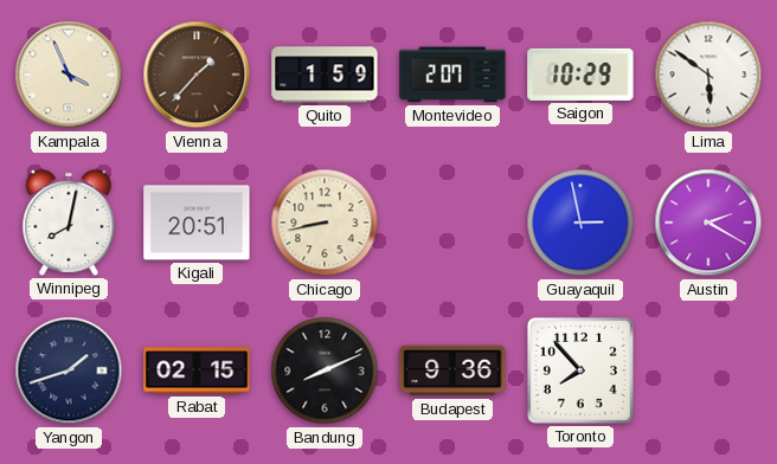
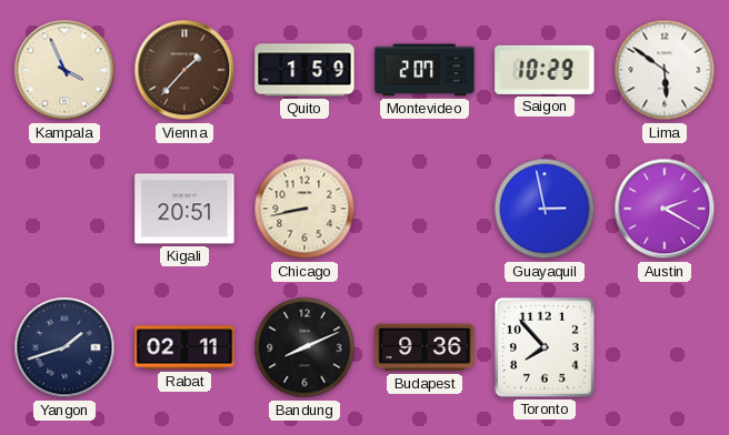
Winnipeg: 8:02 -> none
Rabat: 02:15 -> 02:11
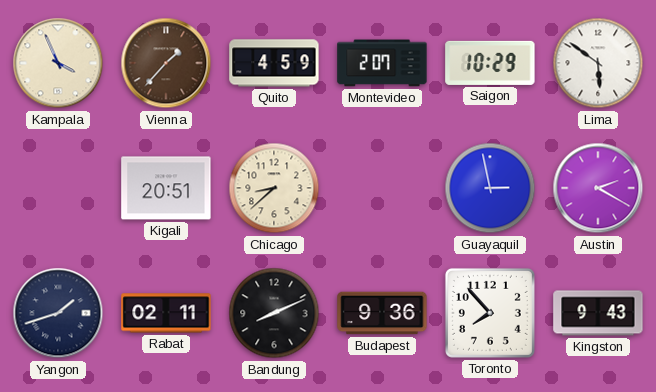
Quito: 1:59 -> 4:59
Chicago: 8:43 -> 8:38
Kingston: none -> 9:43
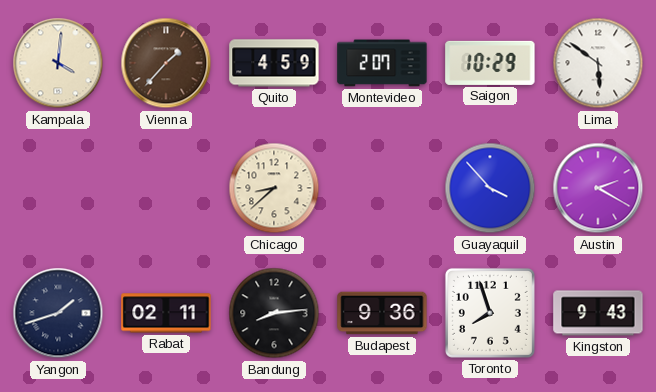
Kampala: 3:56 -> 4:01
Kigali: 20:51 -> none
Guayaquil: 2:58 -> 3:53
Bandung: 8:11 -> 8:14
Toronto: 7:53 -> 7:57
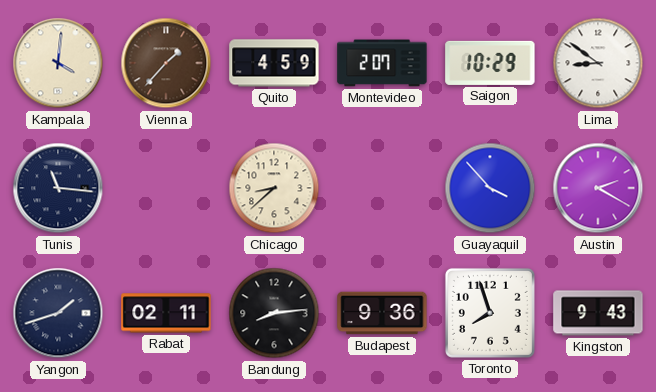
Lima: 5:51 -> 8:51
Tunis: none -> 11:16
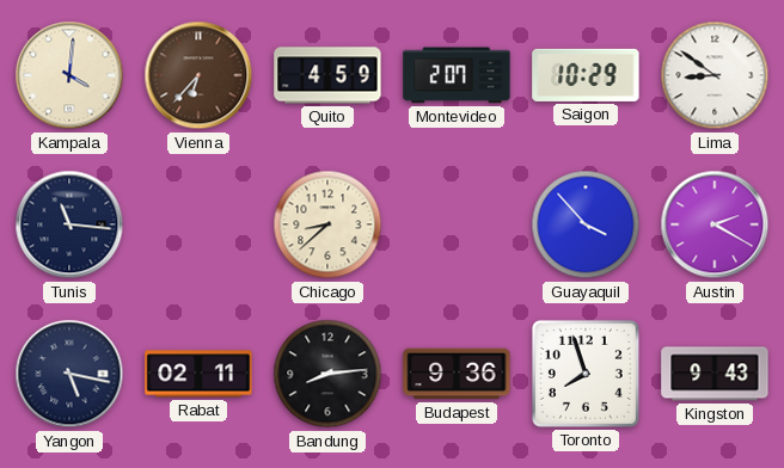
Vienna: 1:37 -> 6:37
Yangon: 1:42 -> 5:17
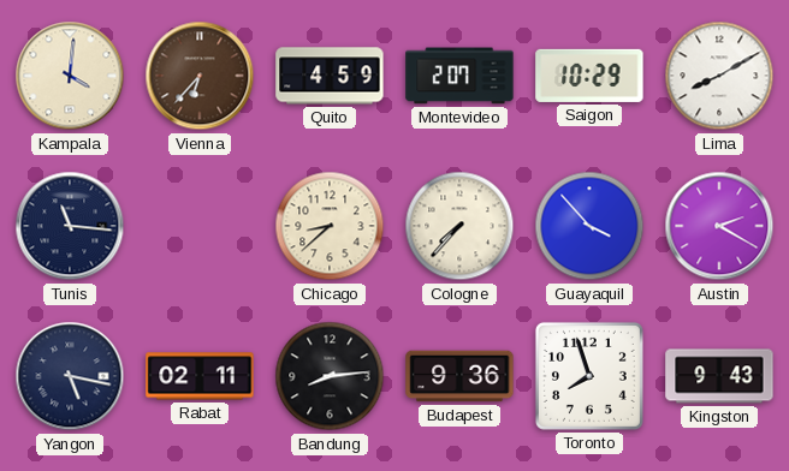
Lima: 8:51 -> 8:10
Cologne: none -> 7:37
